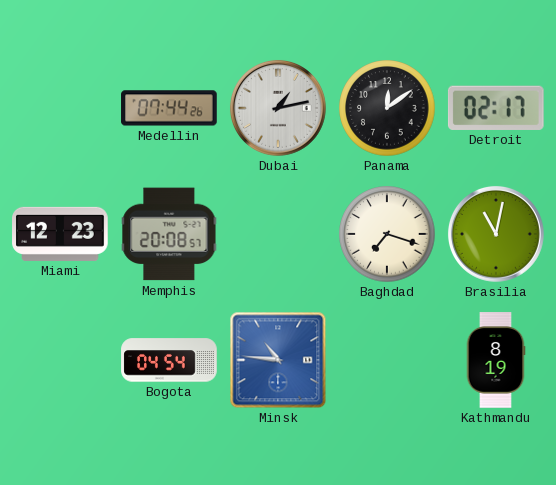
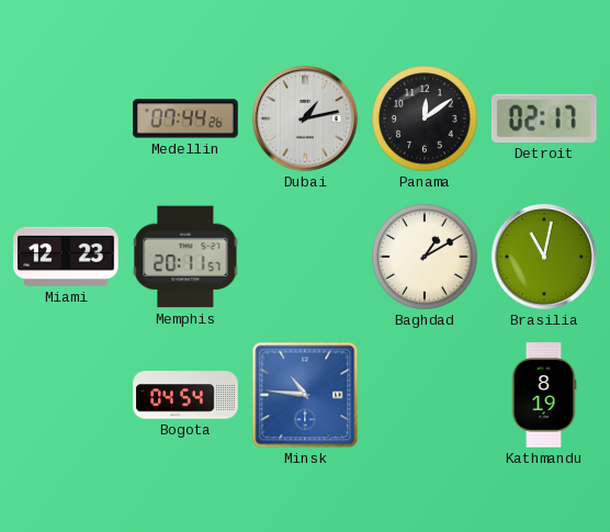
Memphis: 20:08 -> 20:11
Baghdad: 7:18 -> 1:10
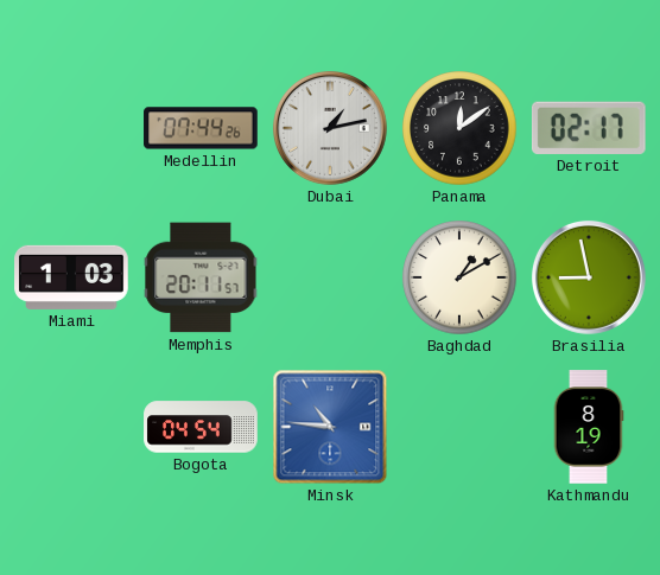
Miami: 12:23 -> 1:03
Brasilia: 11:02 -> 8:58
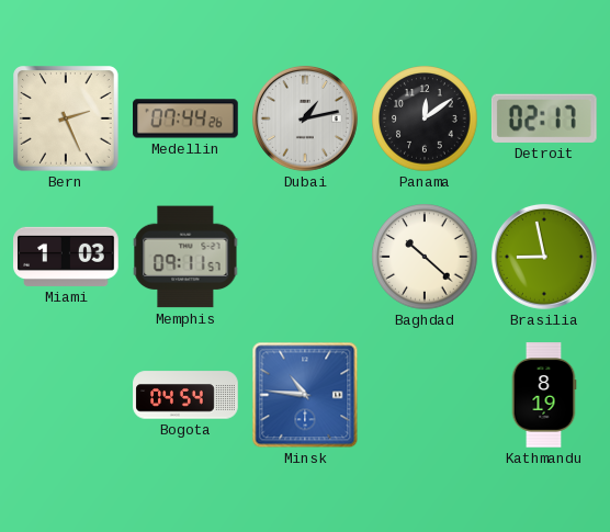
Bern: none -> 2:26
Memphis: 20:11 -> 09:11
Baghdad: 1:10 -> 10:22
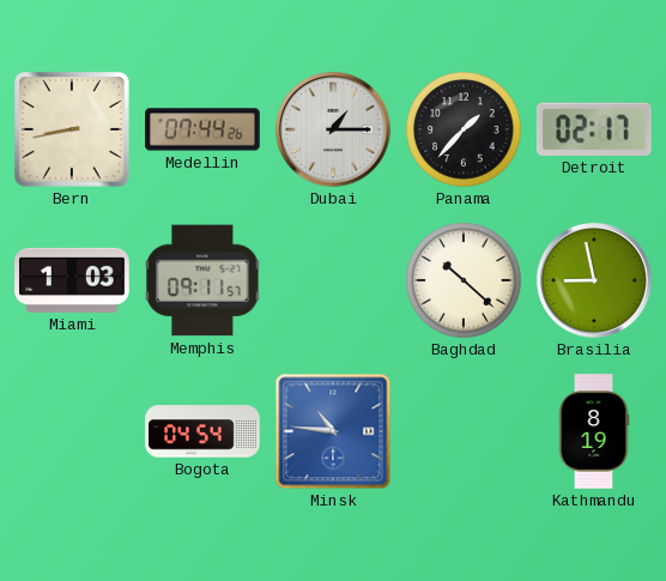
Bern: 2:26 -> 8:43
Dubai: 1:13 -> 1:15
Panama: 12:09 -> 1:37
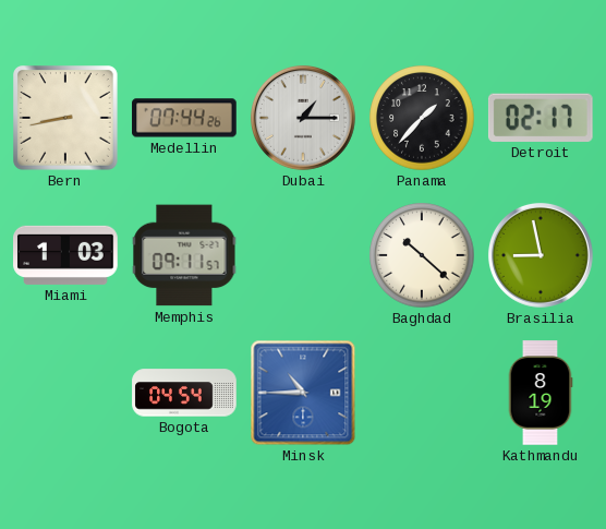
Minsk: 10:46 -> 10:45
